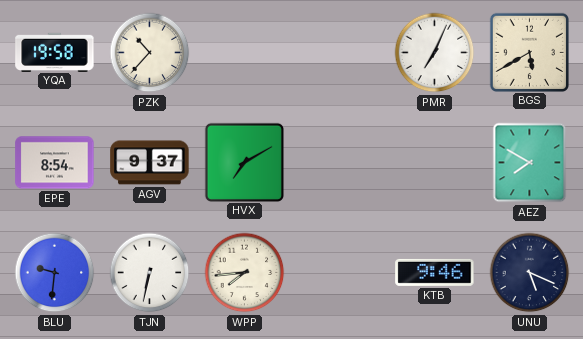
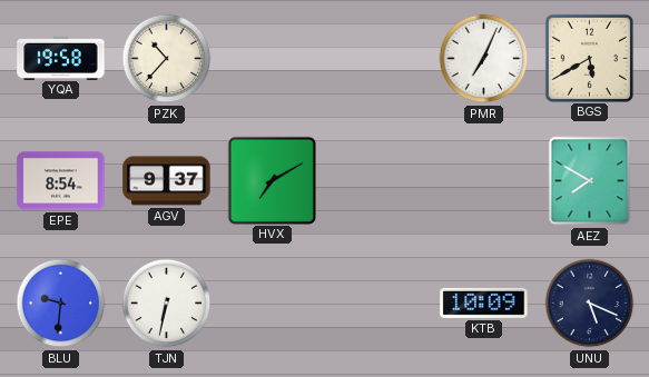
WPP: 7:44 -> none
KTB: 9:46 -> 10:09
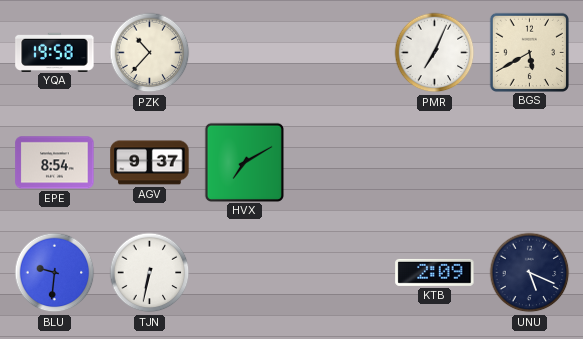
AEZ: 7:50 -> none
KTB: 10:09 -> 2:09
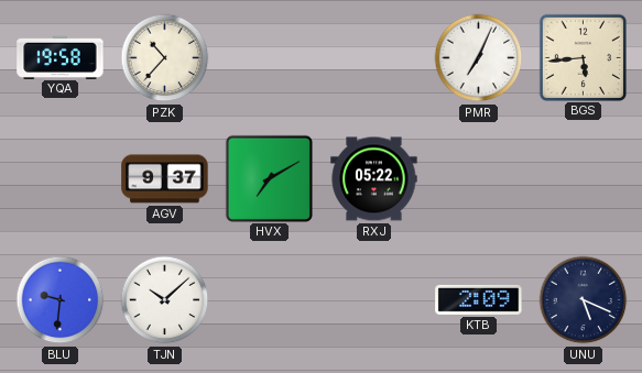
BGS: 5:40 -> 5:44
EPE: 8:54 -> none
RXJ: none -> 05:22
TJN: 6:32 -> 10:08
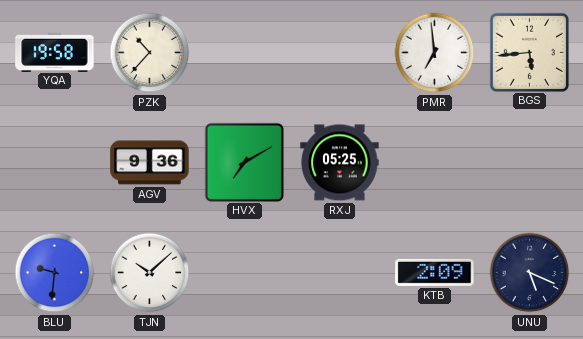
PMR: 7:04 -> 6:59
AGV: 9:37 -> 9:36
RXJ: 05:22 -> 05:25
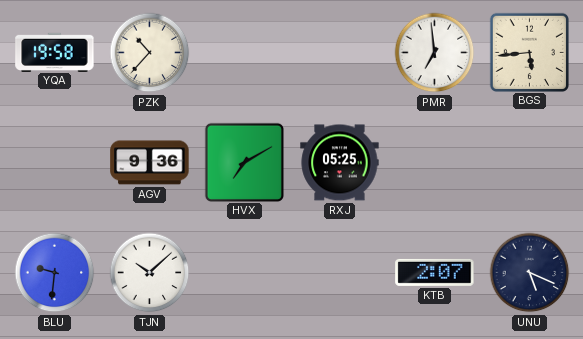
KTB: 2:09 -> 2:07
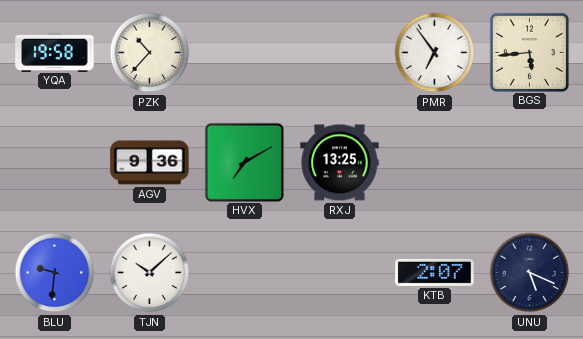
PMR: 6:59 -> 6:54
RXJ: 05:25 -> 13:25
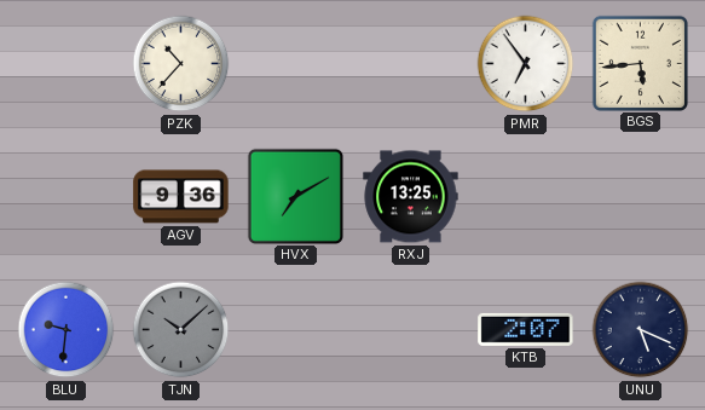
YQA: 19:58 -> none
TJN dial: white -> grey
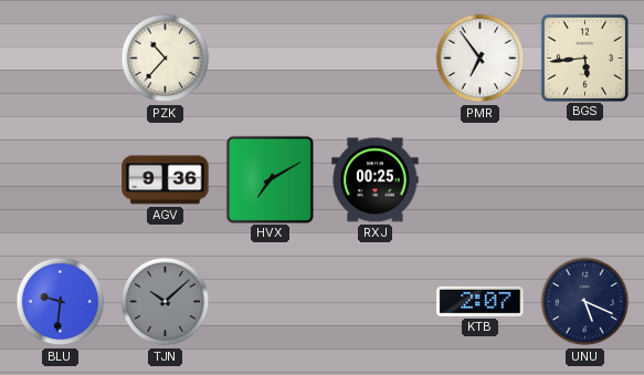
RXJ: 13:25 -> 00:25
